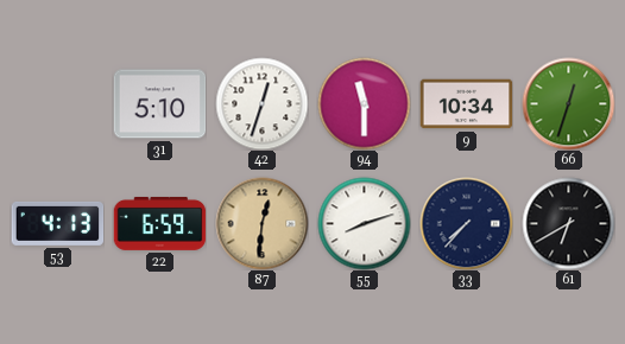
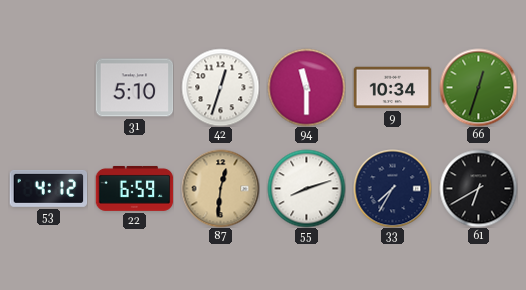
53: 4:13 -> 4:12
33: 7:37 -> 7:35
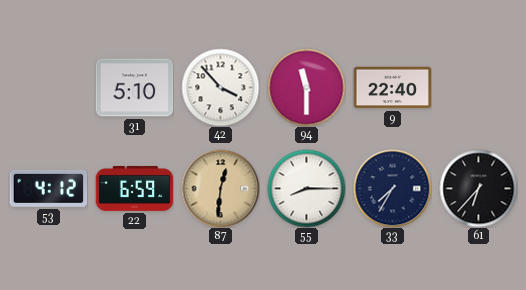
42: 12:33 -> 3:53
9: 10:34 -> 22:40
66: 12:33 -> none
55: 8:12 -> 8:15
61: 6:40 -> 6:37
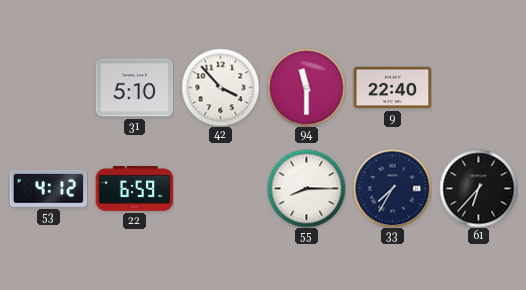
87: 12:31 -> none
